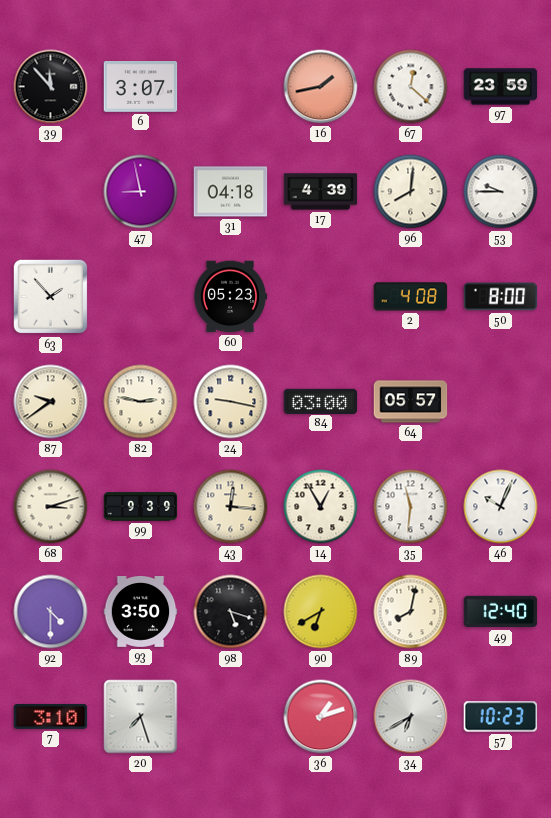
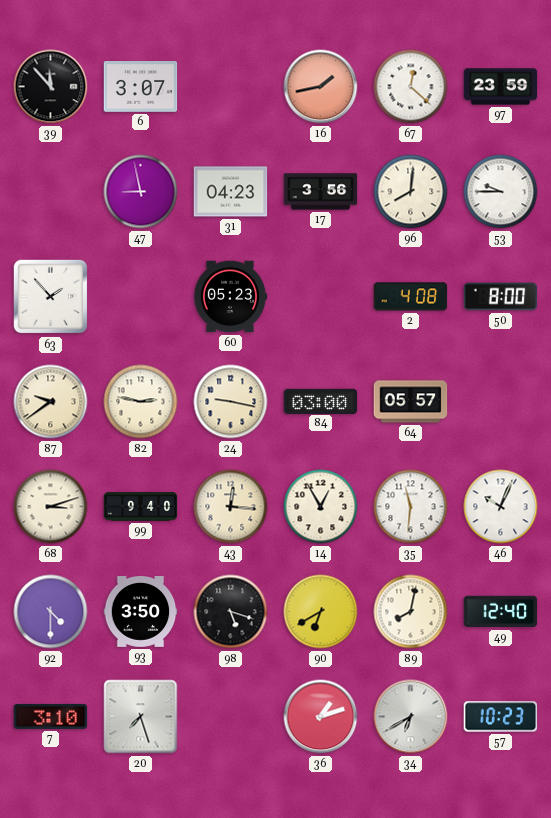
31: 04:18 -> 04:23
17: 4:39 -> 3:56
99: 9:39 -> 9:40
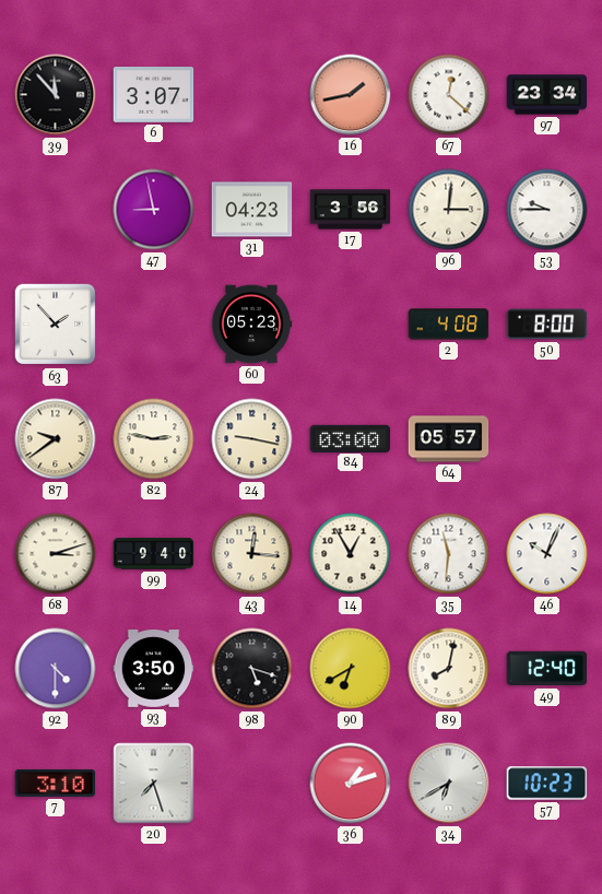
97: 23:59 -> 23:34
96: 8:01 -> 3:01
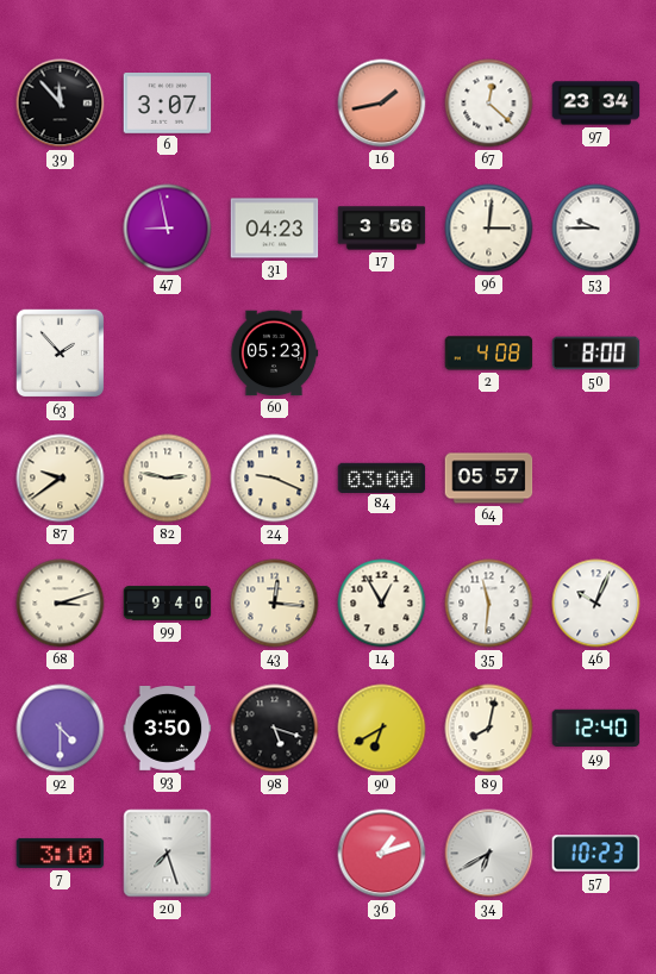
24: 9:17 -> 9:19
